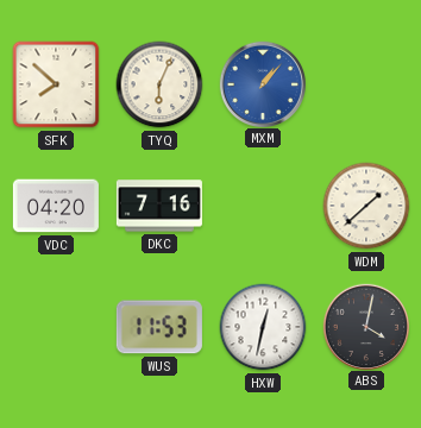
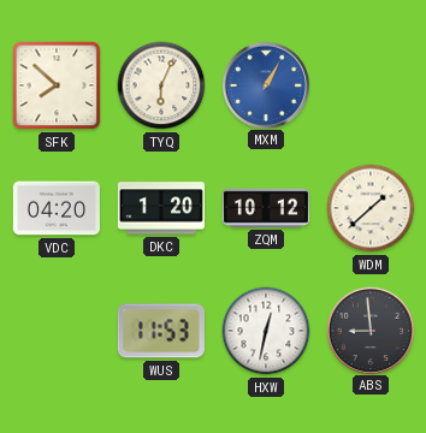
MXM: 1:07 -> 1:05
DKC: 7:16 -> 1:20
ZQM: none -> 10:12
ABS: 4:02 -> 8:59
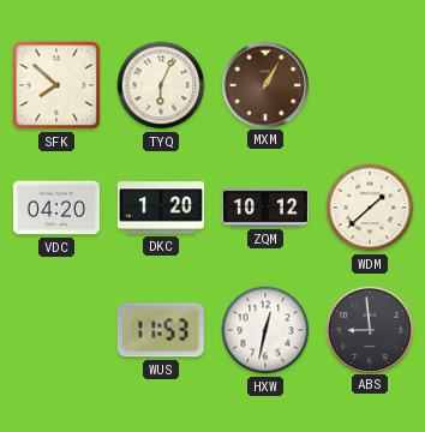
MXM dial: blue -> brown
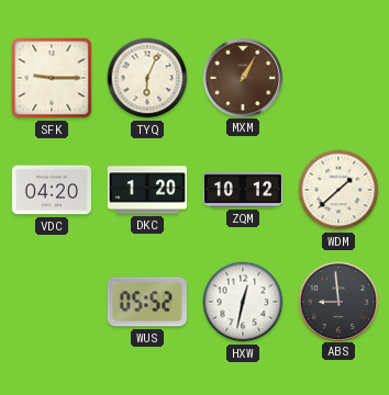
SFK: 7:52 -> 9:15
WUS: 11:53 -> 05:52
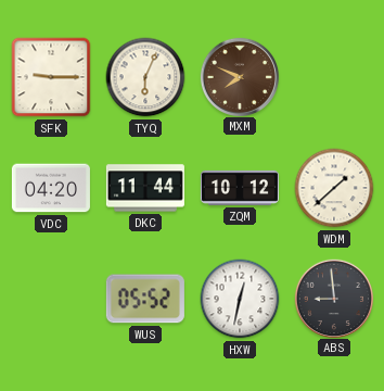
MXM: 1:05 -> 7:49
DKC: 1:20 -> 11:44
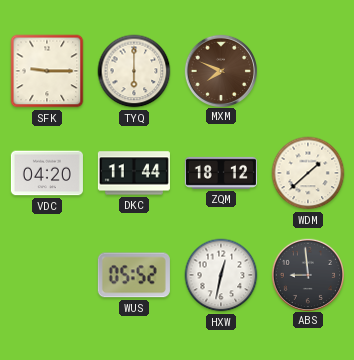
TYQ: 6:04 -> 6:00
ZQM: 10:12 -> 18:12
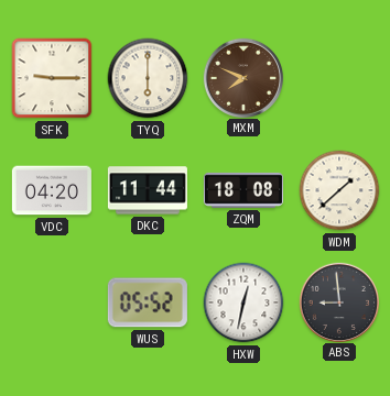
ZQM: 18:12 -> 18:08
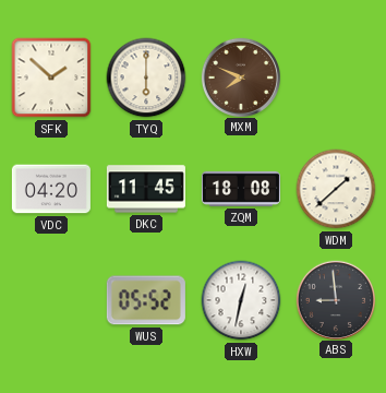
SFK: 9:15 -> 1:52
DKC: 11:44 -> 11:45
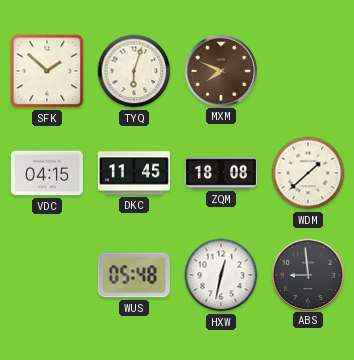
TYQ: 6:00 -> 6:03
VDC: 04:20 -> 04:15
WUS: 05:52 -> 05:48
